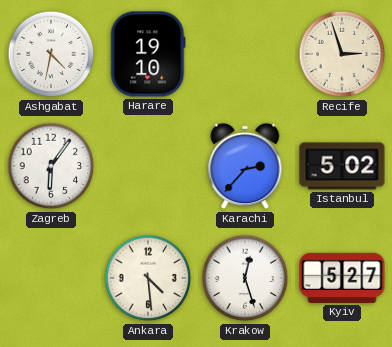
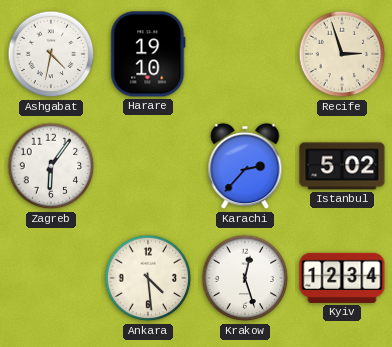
Kyiv: 5:27 -> 12:34
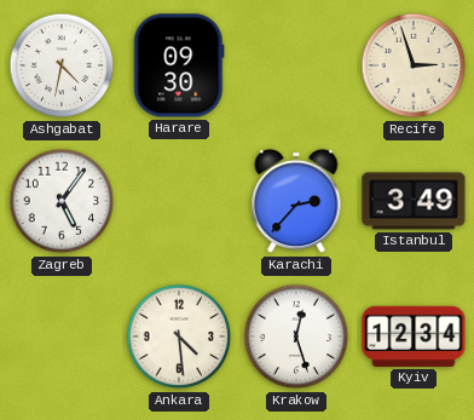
Harare: 19:10 -> 09:30
Zagreb: 6:06 -> 5:06
Istanbul: 5:02 -> 3:49
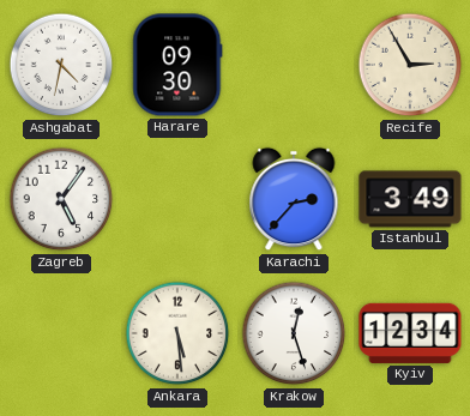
Recife: 2:57 -> 2:55
Ankara: 4:29 -> 5:29
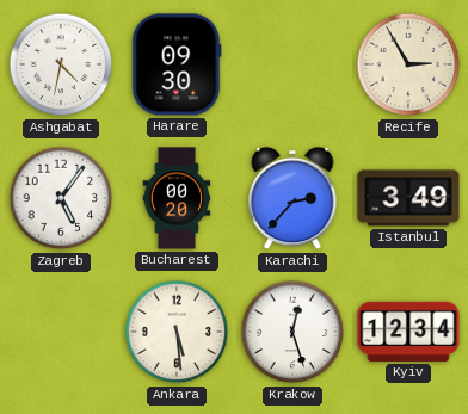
Bucharest: none -> 00:20
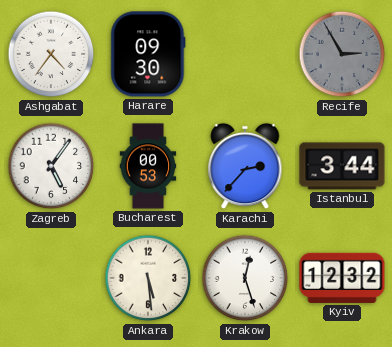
Ashgabat: 4:32 -> 4:36
Recife dial: cream -> grey
Bucharest: 00:20 -> 00:53
Istanbul: 3:49 -> 3:44
Kyiv: 12:34 -> 12:32
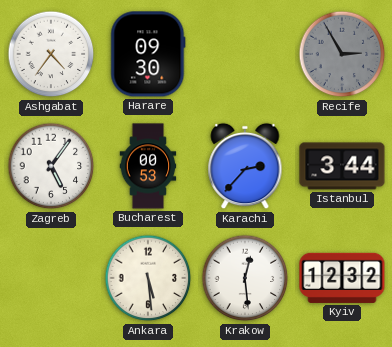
Krakow: 12:27 -> 12:29
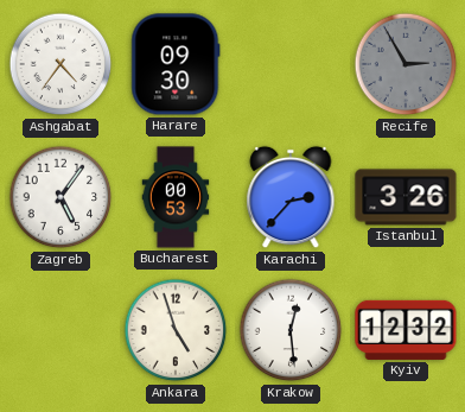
Istanbul: 3:44 -> 3:26
Ankara: 5:29 -> 4:57
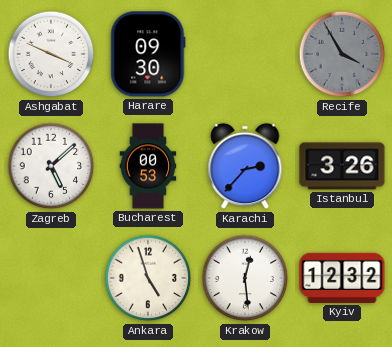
Ashgabat: 4:36 -> 3:49
Recife: 2:55 -> 3:55
Zagreb: 5:06 -> 5:08
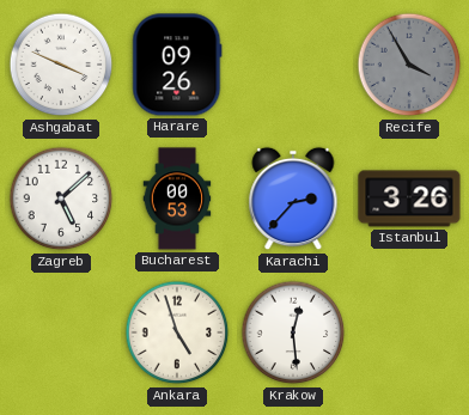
Harare: 09:30 -> 09:26
Kyiv: 12:32 -> none
